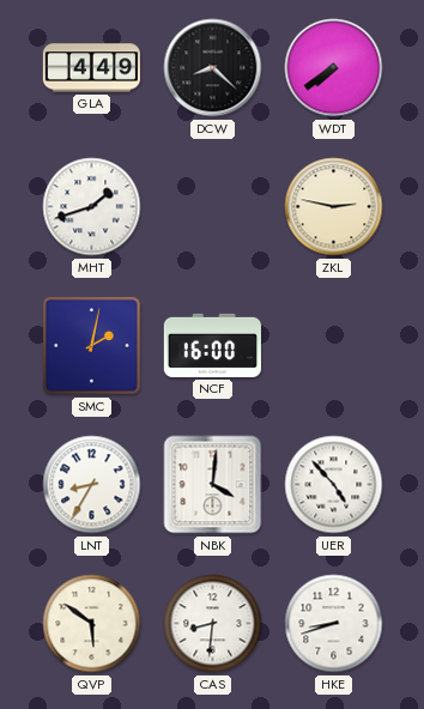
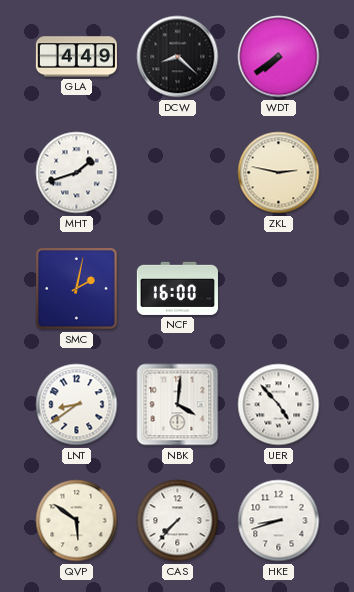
LNT: 8:35 -> 8:39
CAS: 8:31 -> 7:37
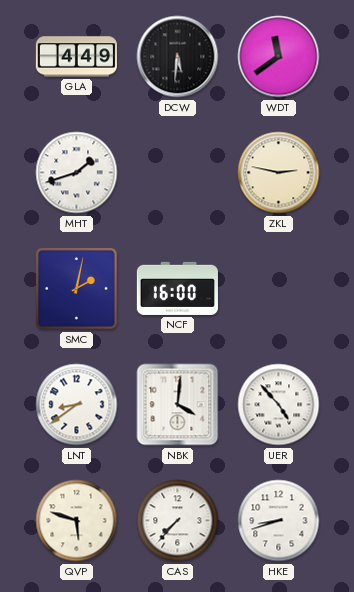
DCW: 8:22 -> 5:31
WDT: 7:39 -> 11:39
QVP: 5:51 -> 5:48
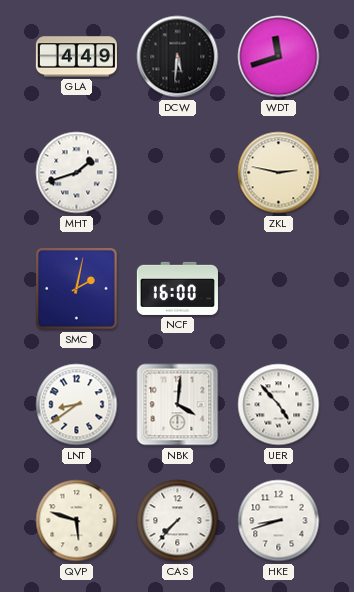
WDT: 11:39 -> 11:42
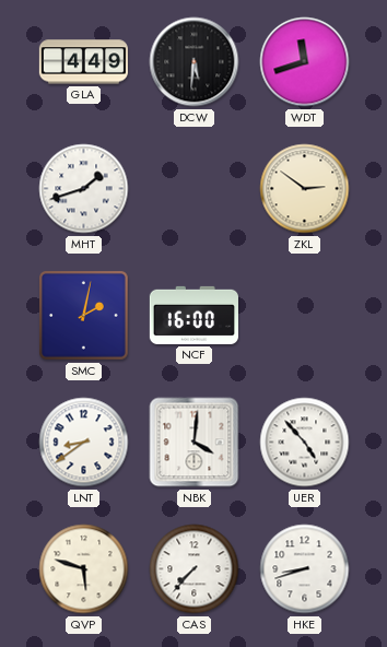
ZKL: 2:47 -> 2:51
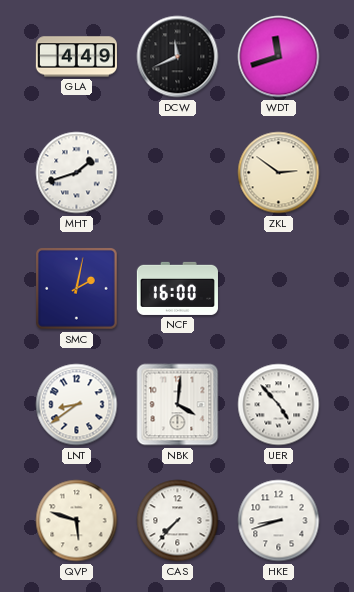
DCW: 5:31 -> 11:41
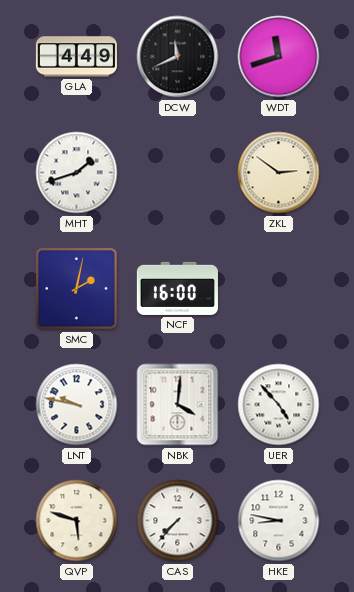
LNT: 8:39 -> 9:47
HKE: 8:42 -> 8:47
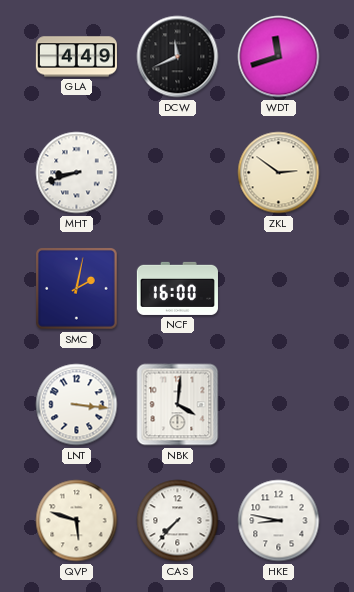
MHT: 1:42 -> 8:42
LNT: 9:47 -> 3:16
UER: 4:53 -> none
